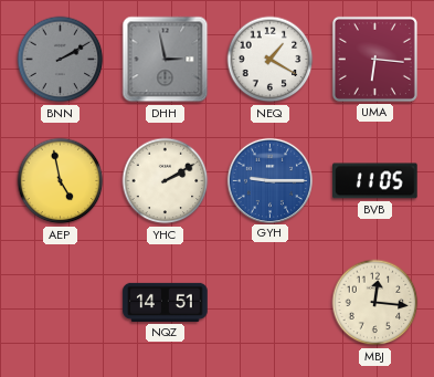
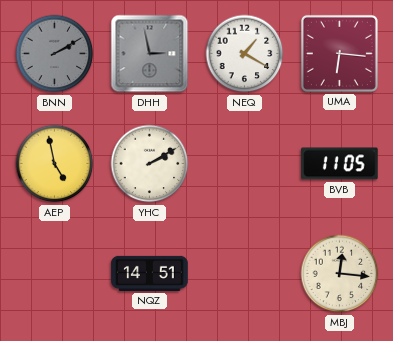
GYH: 9:15 -> none
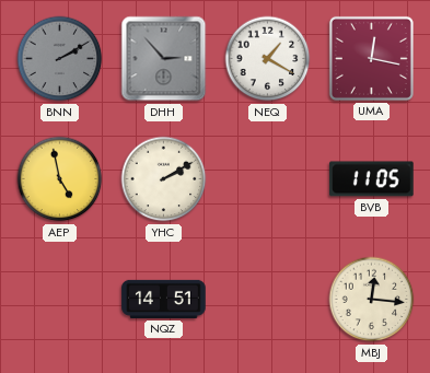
DHH: 2:58 -> 2:53
UMA: 6:16 -> 12:17
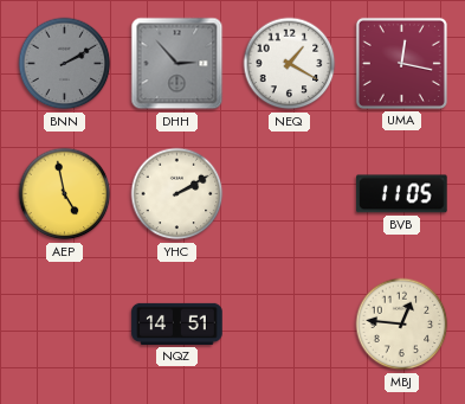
MBJ: 12:16 -> 12:46
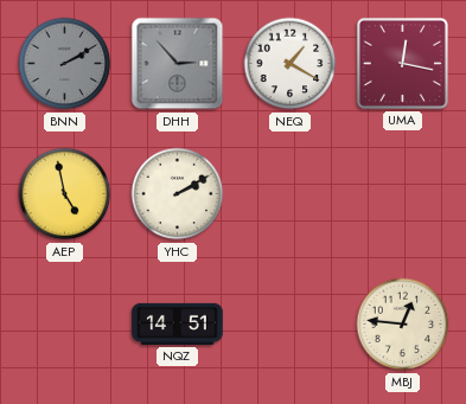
BVB: 11:05 -> none
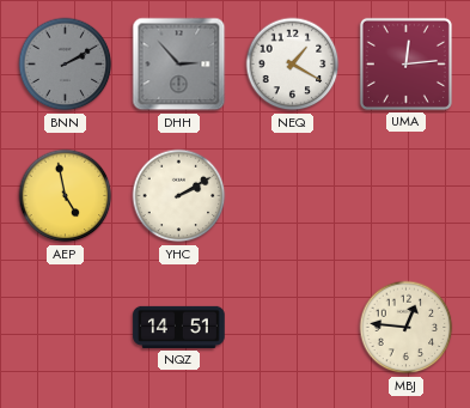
UMA: 12:17 -> 12:14
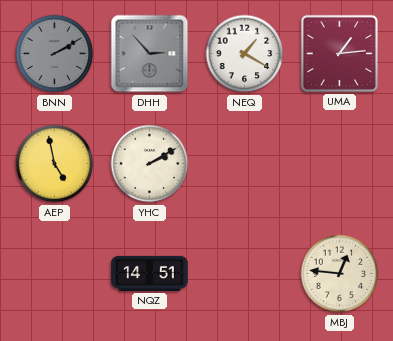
UMA: 12:14 -> 1:14
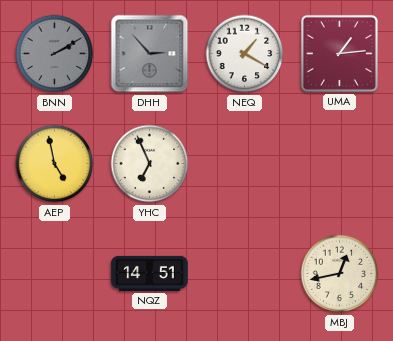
YHC: 2:10 -> 6:56
MBJ: 12:46 -> 12:43
